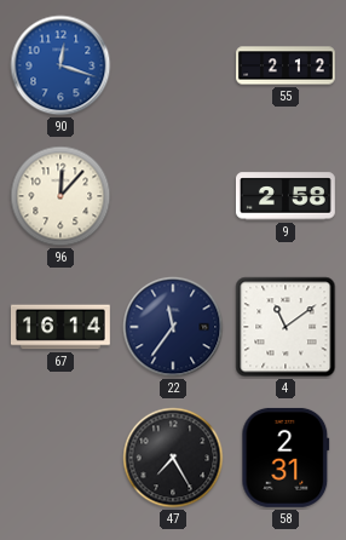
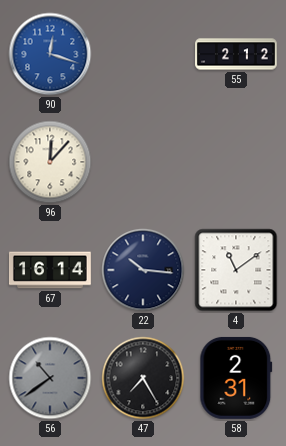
9: 2:58 -> none
22: 11:36 -> 10:16
56: none -> 10:39
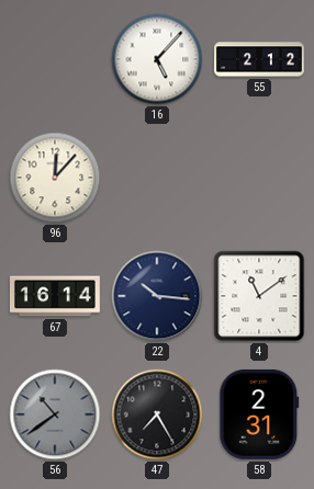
90: 12:18 -> none
16: none -> 5:07
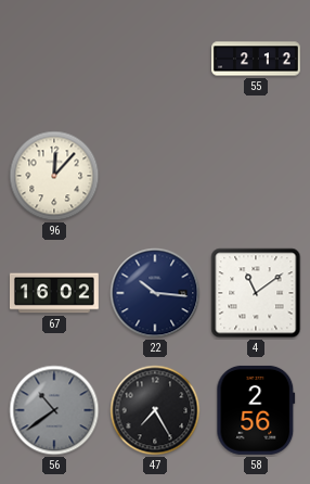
16: 5:07 -> none
67: 16:14 -> 16:02
58: 2:31 -> 2:56
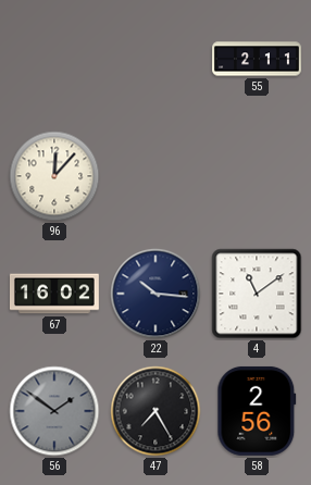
55: 2:12 -> 2:11
56: 10:39 -> 1:51
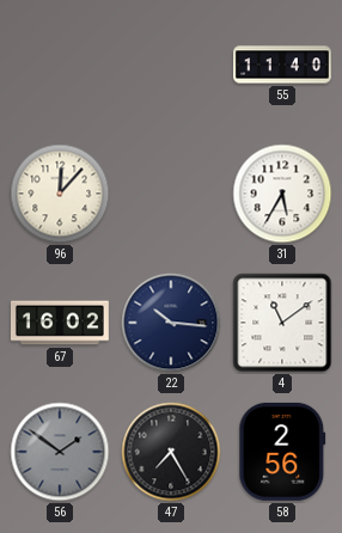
55: 2:11 -> 11:40
31: none -> 5:35
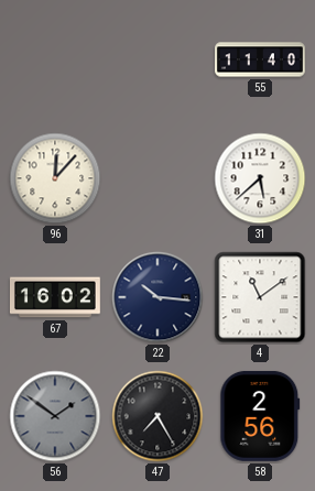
31: 5:35 -> 5:38
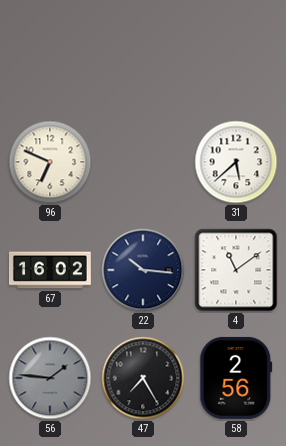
55: 11:40 -> none
96: 12:07 -> 6:49
56: 1:51 -> 1:46
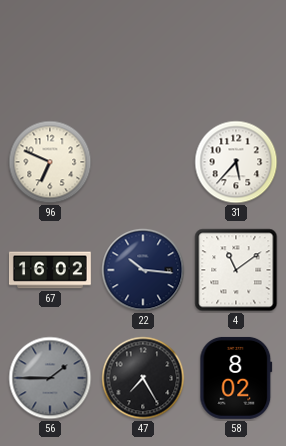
31: 5:38 -> 5:37
56: 1:46 -> 1:45
58: 2:56 -> 8:02
